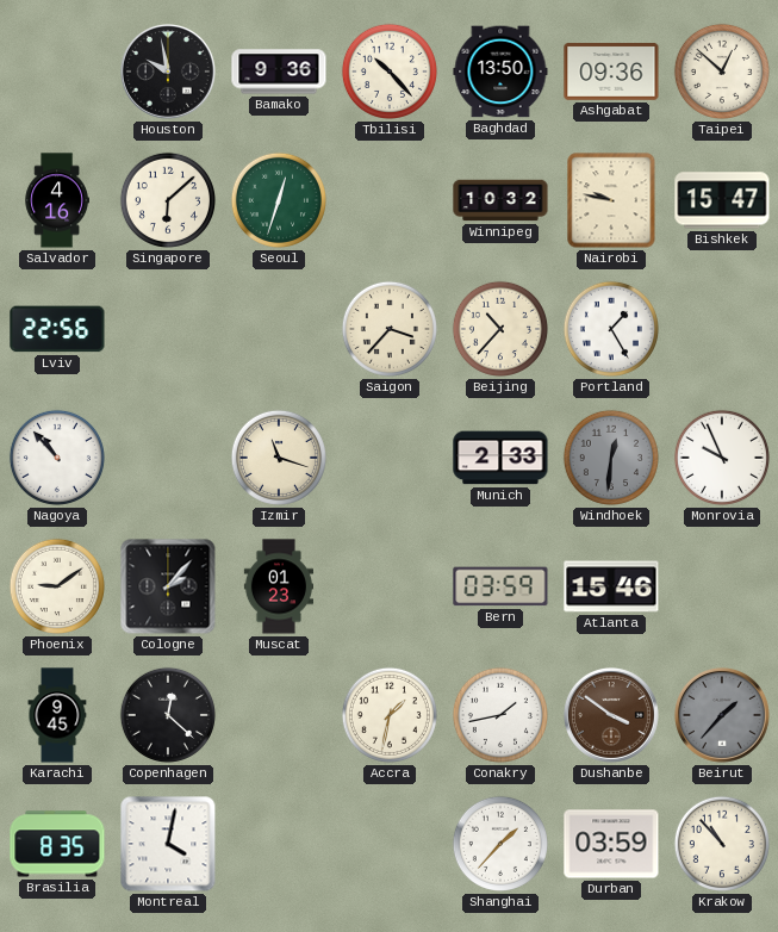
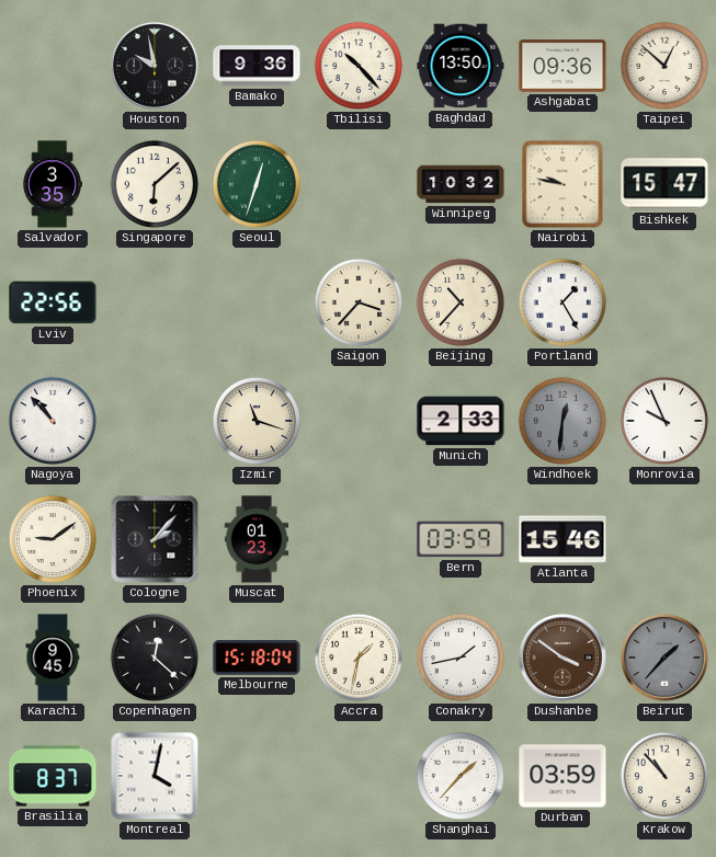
Salvador: 4:16 -> 3:35
Melbourne: none -> 15:18
Brasilia: 8:35 -> 8:37
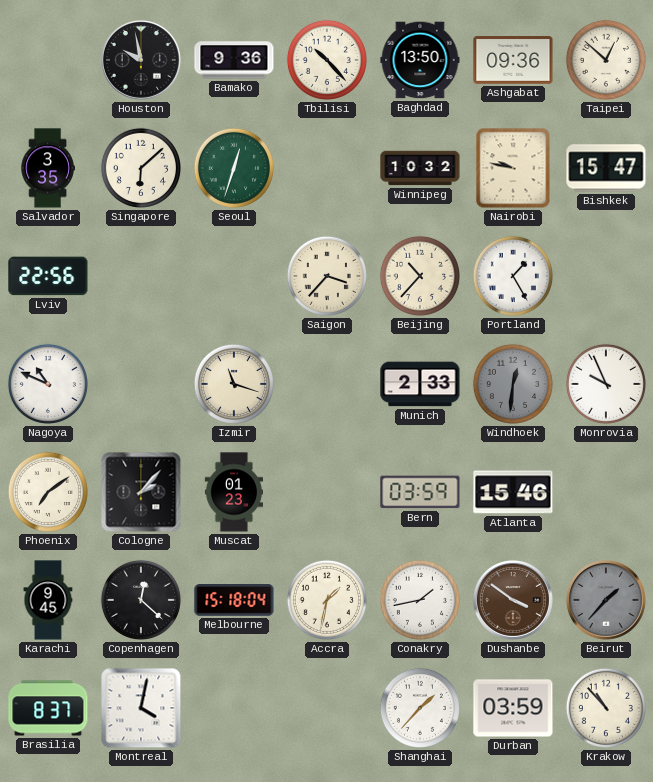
Nagoya: 10:53 -> 10:49
Phoenix: 9:09 -> 7:09
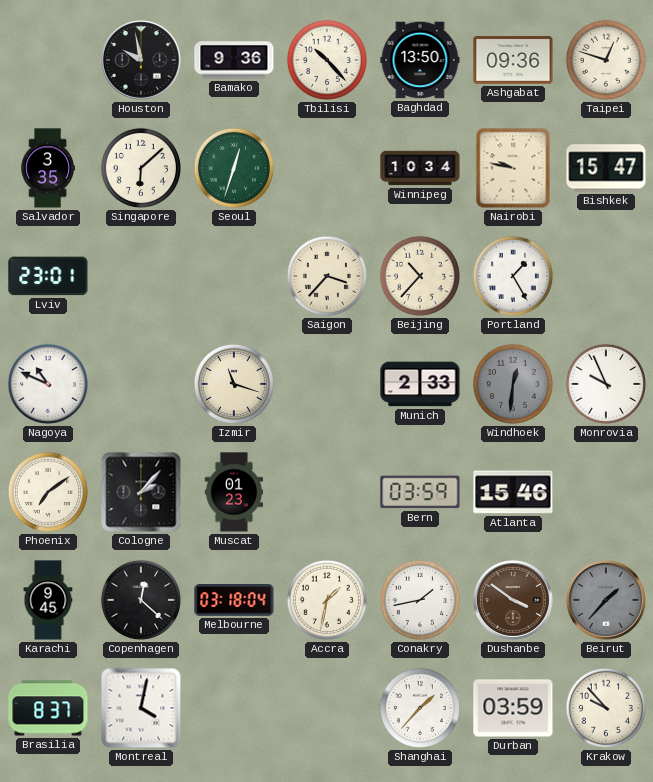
Taipei: 12:52 -> 12:48
Winnipeg: 10:32 -> 10:34
Lviv: 22:56 -> 23:01
Melbourne: 15:18 -> 03:18
Krakow: 10:53 -> 9:53
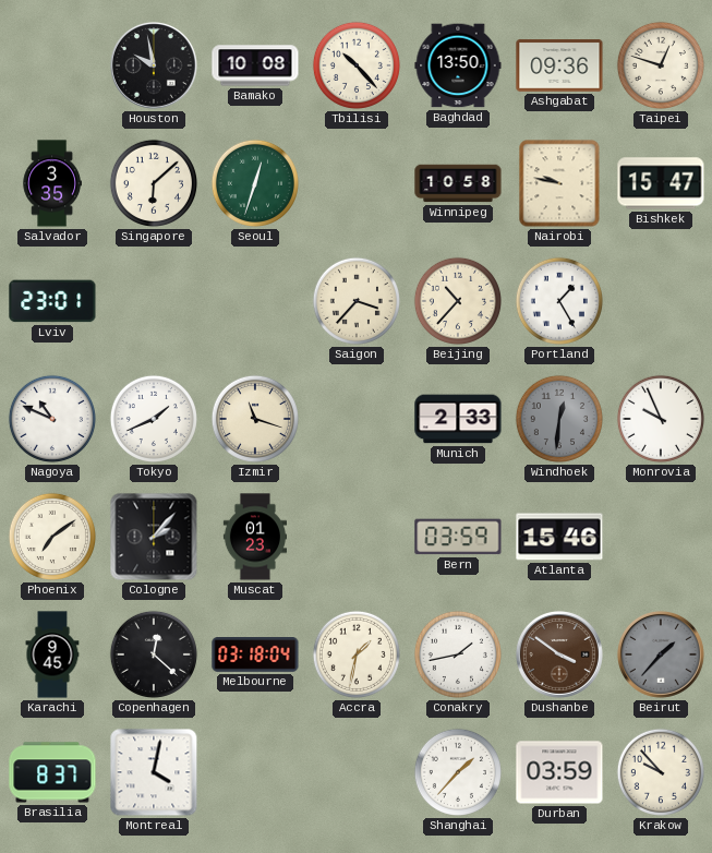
Bamako: 9:36 -> 10:08
Winnipeg: 10:34 -> 10:58
Tokyo: none -> 1:41
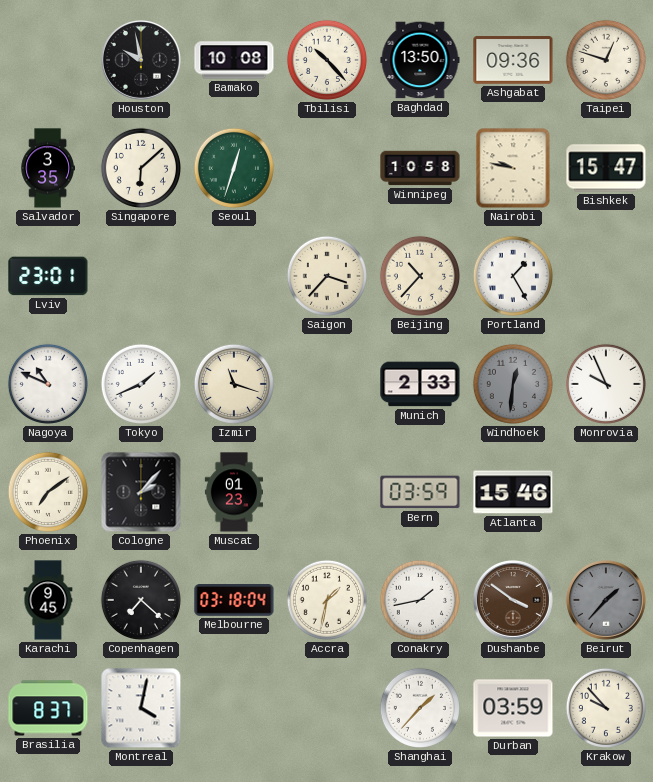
Copenhagen: 12:22 -> 7:22
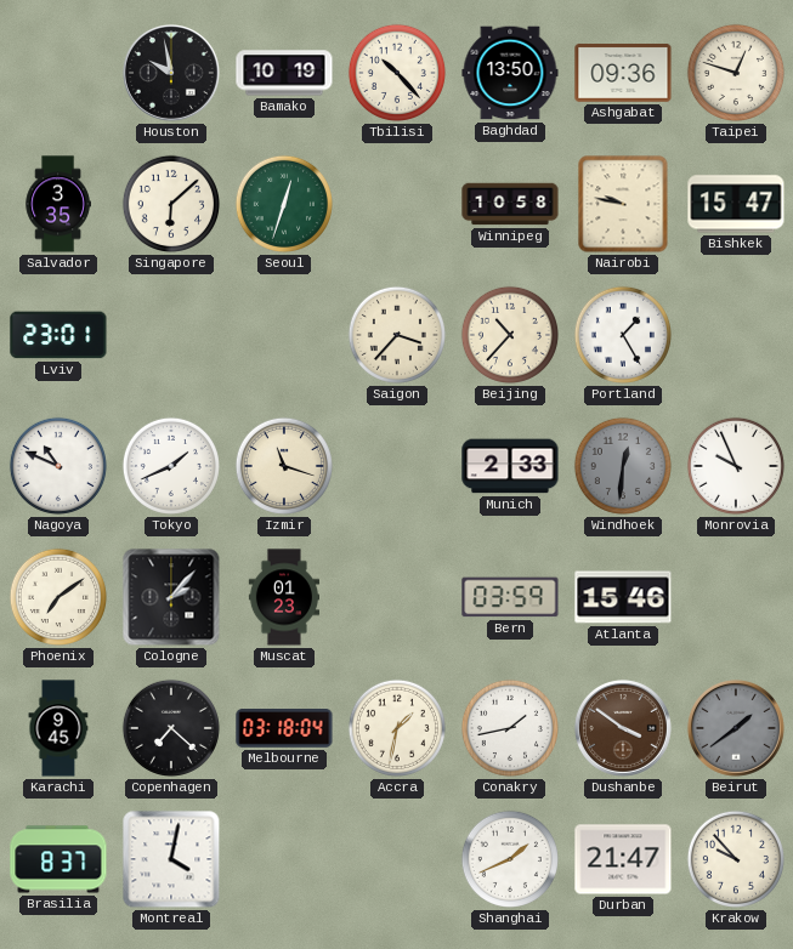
Bamako: 10:08 -> 10:19
Beirut: 1:37 -> 1:39
Shanghai: 1:37 -> 1:41
Durban: 03:59 -> 21:47
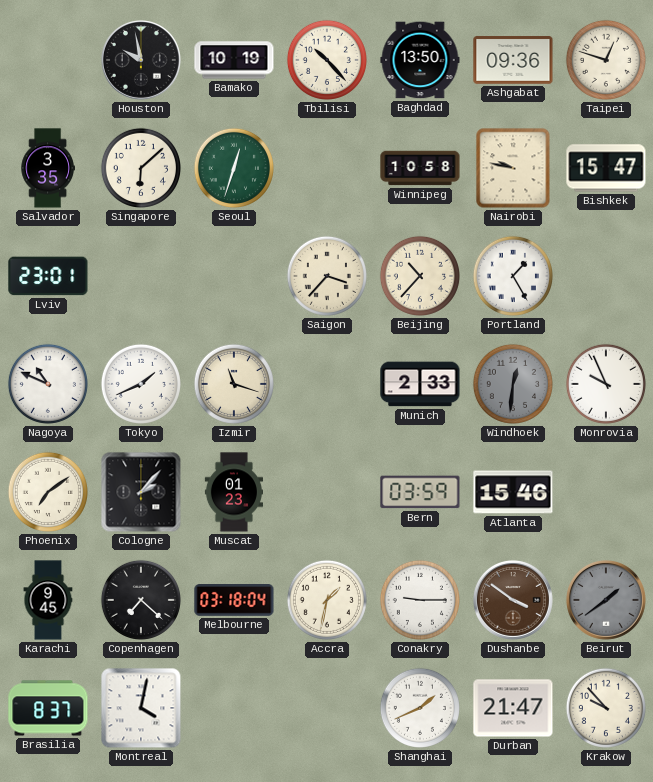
Conakry: 1:43 -> 9:15
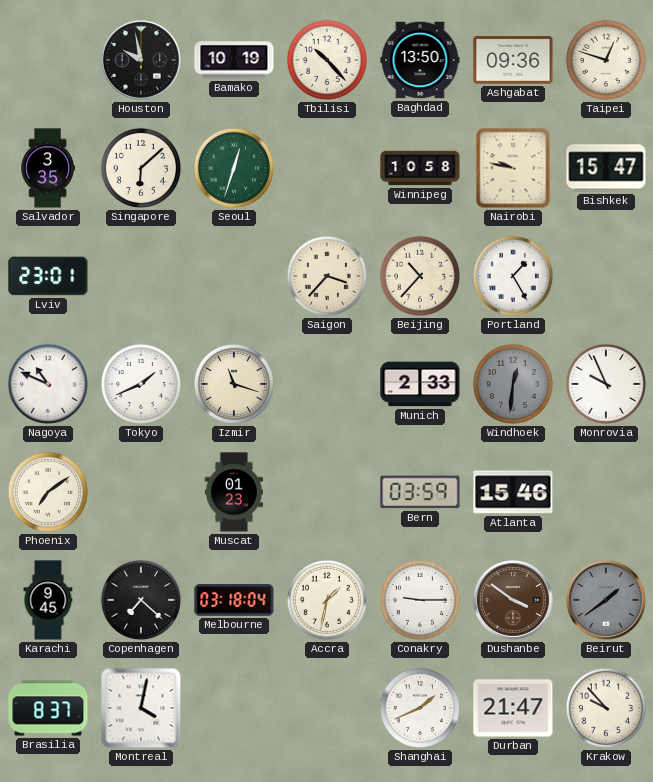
Cologne: 2:07 -> none
